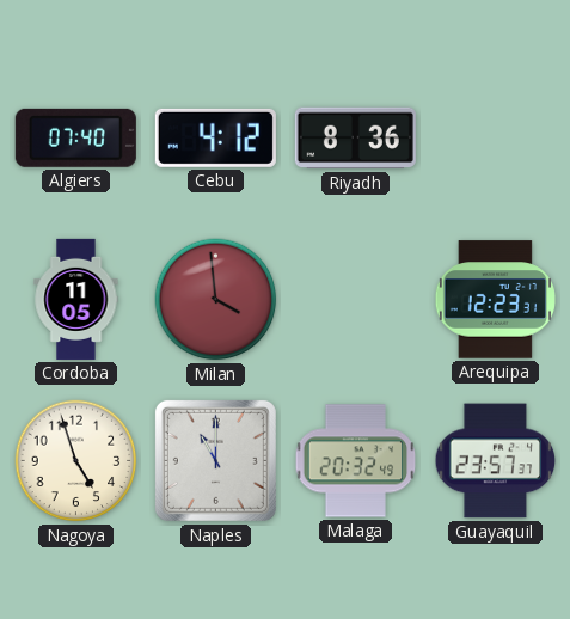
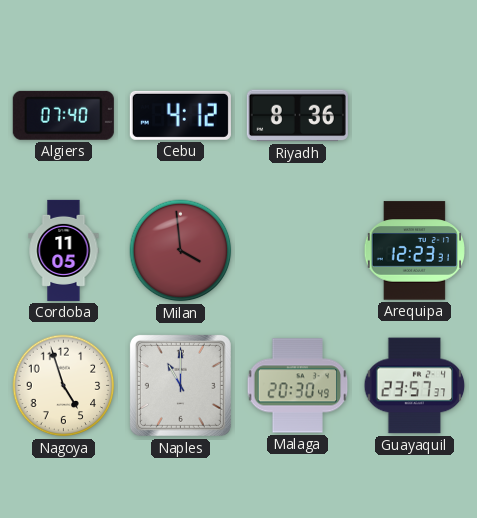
Malaga: 20:32 -> 20:30
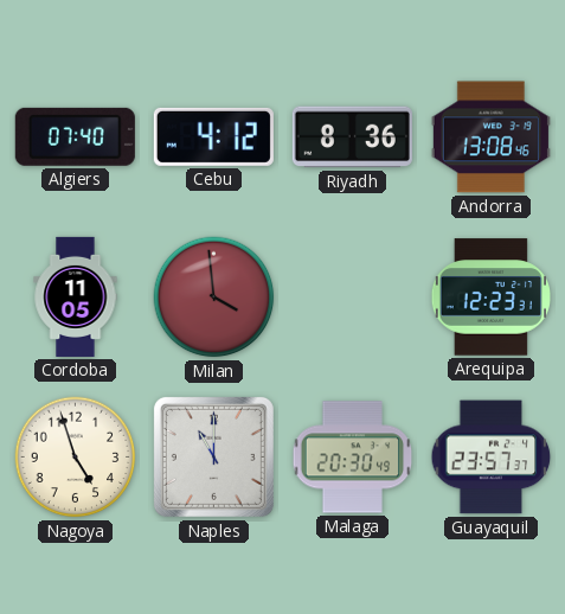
Andorra: none -> 13:08
